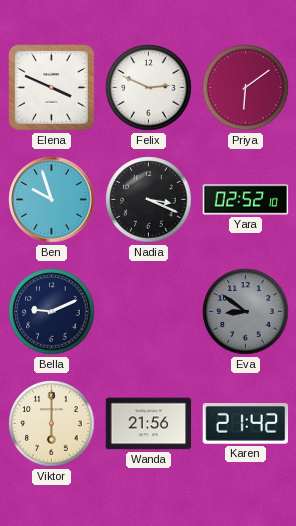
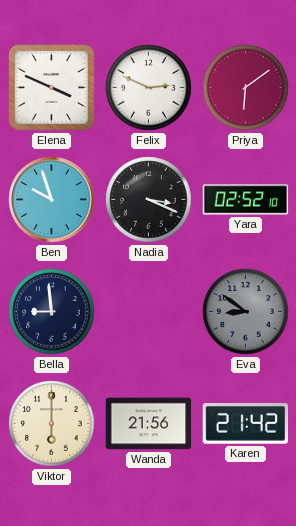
Bella: 9:11 -> 8:59
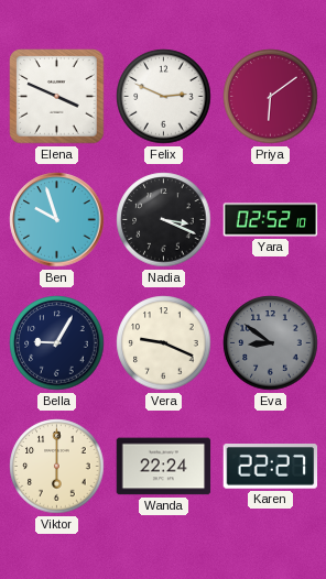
Bella: 8:59 -> 9:05
Vera: none -> 9:19
Wanda: 21:56 -> 22:24
Karen: 21:42 -> 22:27
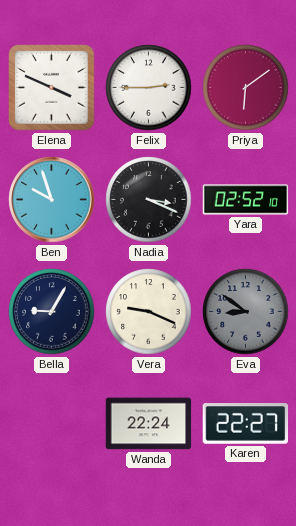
Felix: 2:49 -> 2:45
Viktor: 6:00 -> none
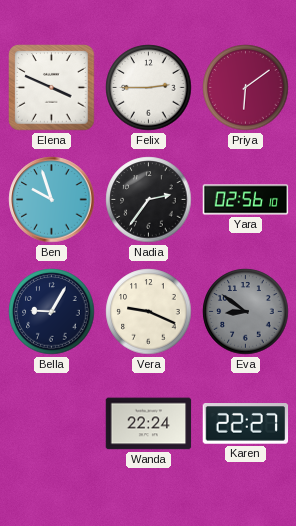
Nadia: 3:19 -> 2:36
Yara: 02:52 -> 02:56
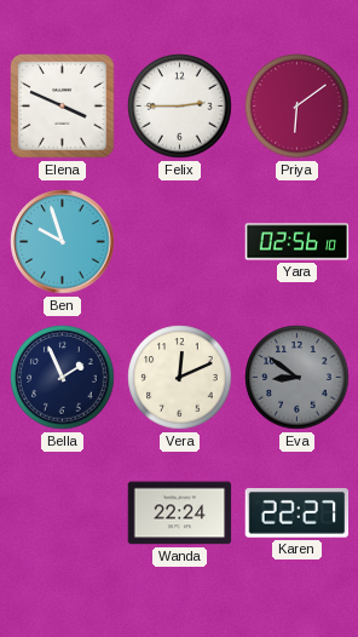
Nadia: 2:36 -> none
Bella: 9:05 -> 1:56
Vera: 9:19 -> 12:11
